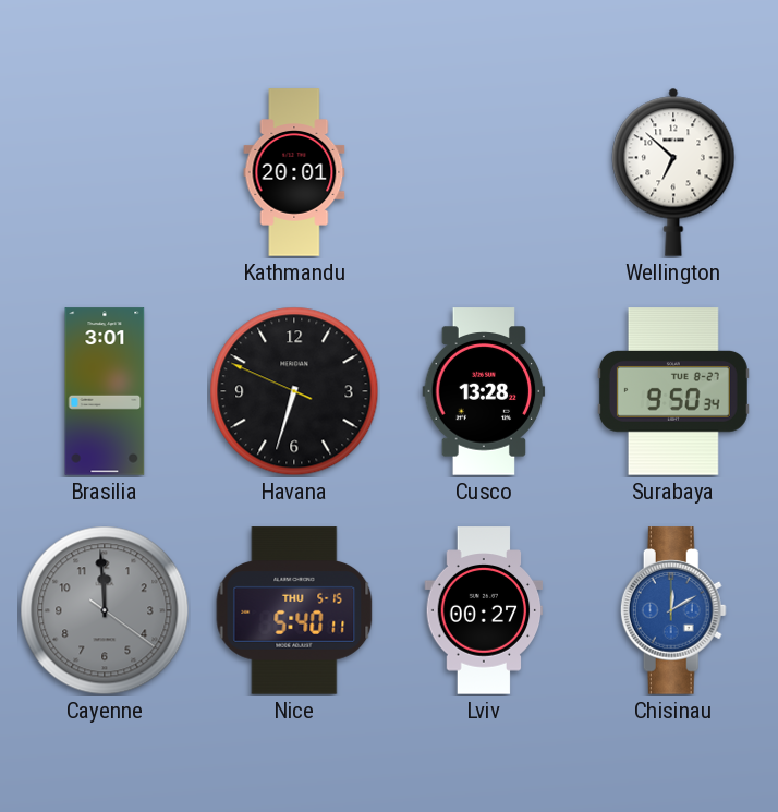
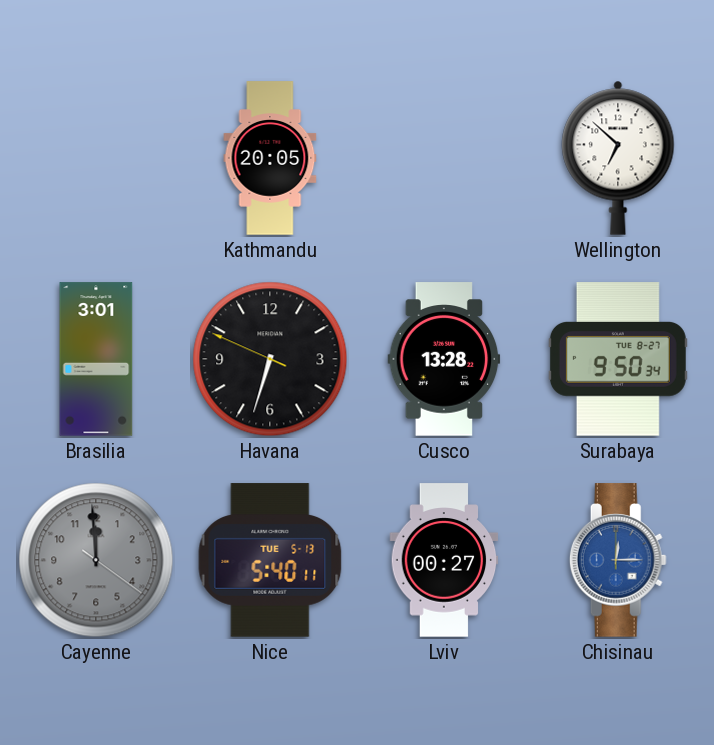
Kathmandu: 20:01 -> 20:05
Nice date: THU 5-15 -> TUE 5-13
Chisinau: 12:10 -> 12:15
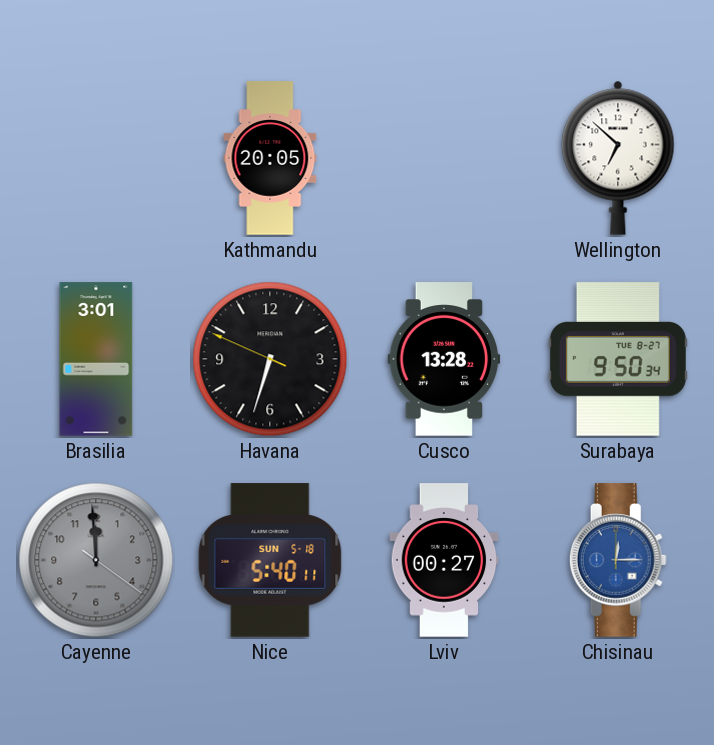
Nice date: TUE 5-13 -> SUN 5-18
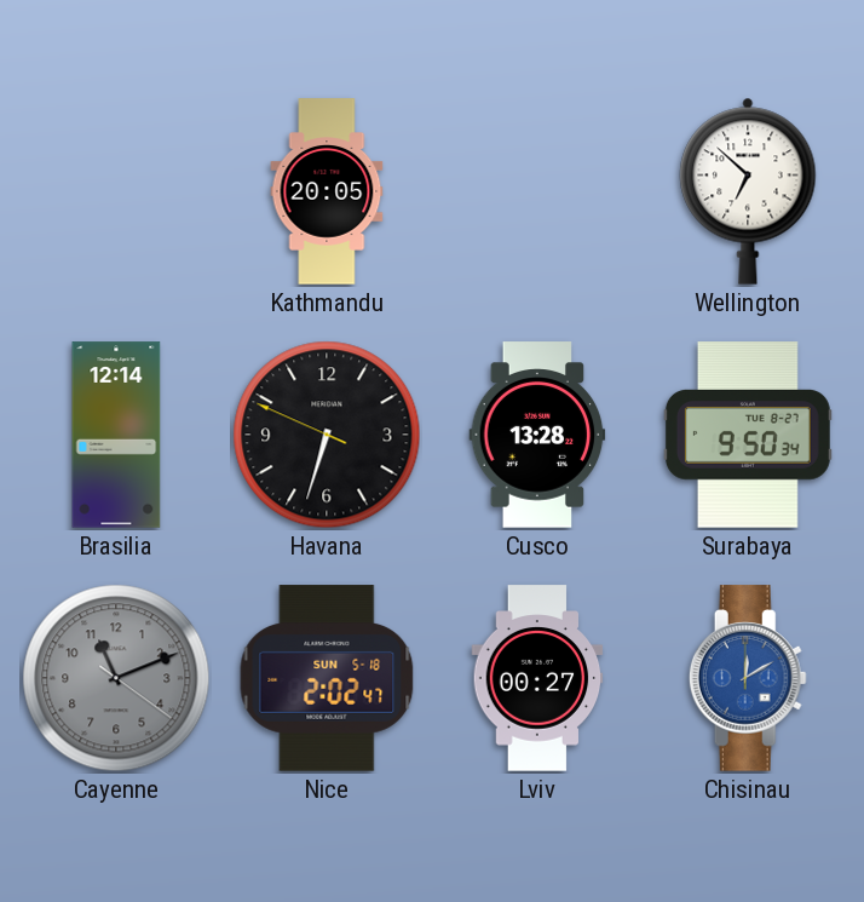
Brasilia: 3:01 -> 12:14
Cayenne: 11:59 -> 11:11
Nice: 5:40 -> 2:02
Chisinau: 12:15 -> 12:10
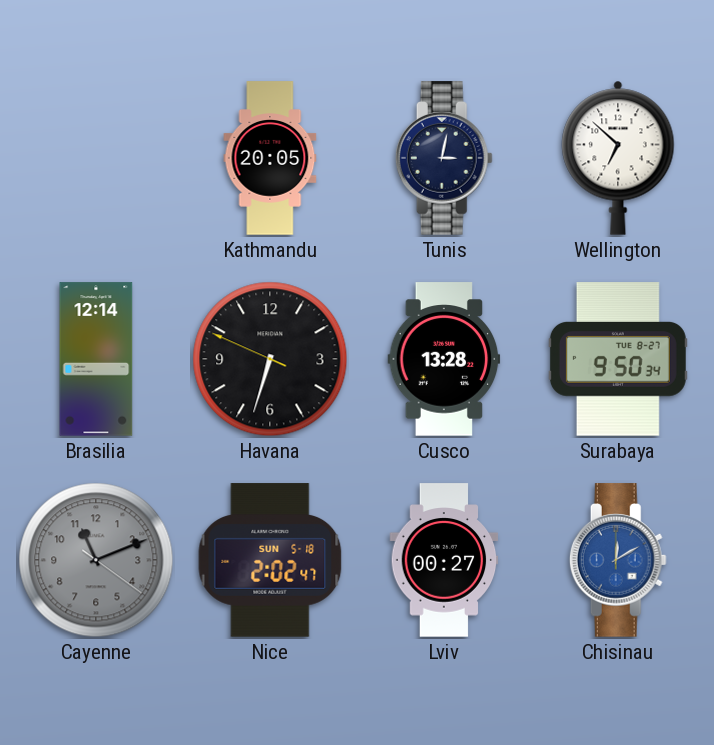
Tunis: none -> 3:02
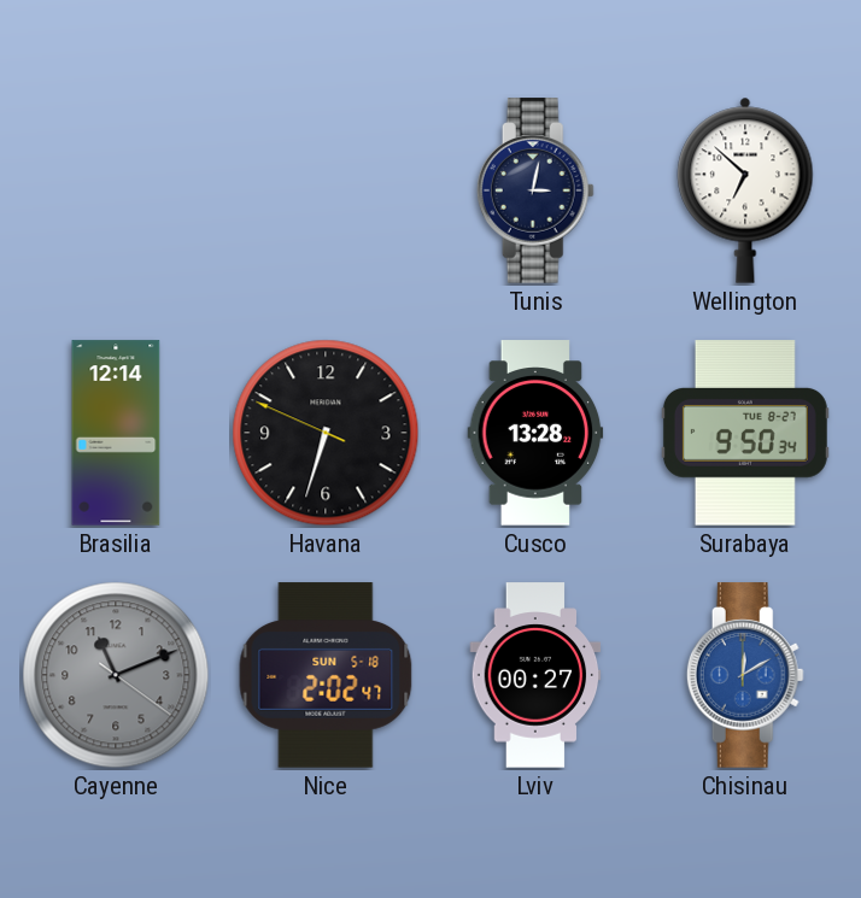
Kathmandu: 20:05 -> none
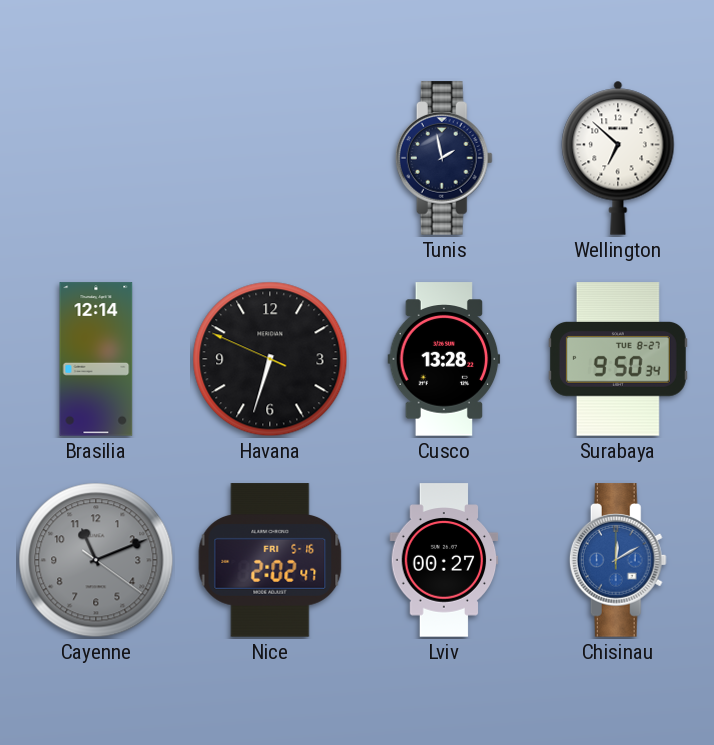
Tunis: 3:02 -> 1:58
Nice date: SUN 5-18 -> FRI 5-16
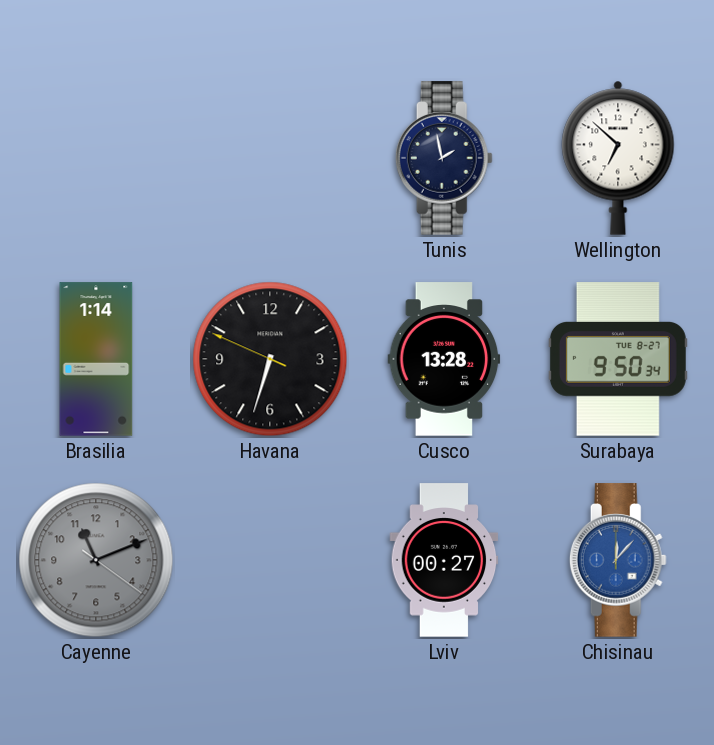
Brasilia: 12:14 -> 1:14
Nice: 2:02 -> none
Chisinau: 12:10 -> 12:07
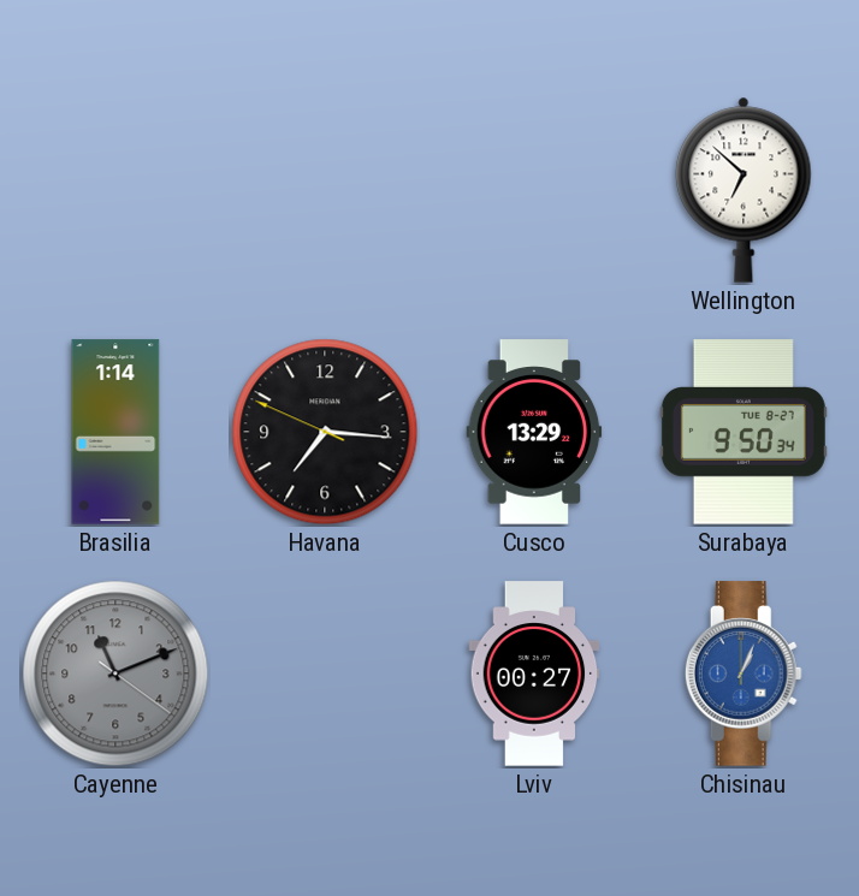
Tunis: 1:58 -> none
Havana: 6:32 -> 7:15
Cusco: 13:28 -> 13:29
Chisinau: 12:07 -> 1:04
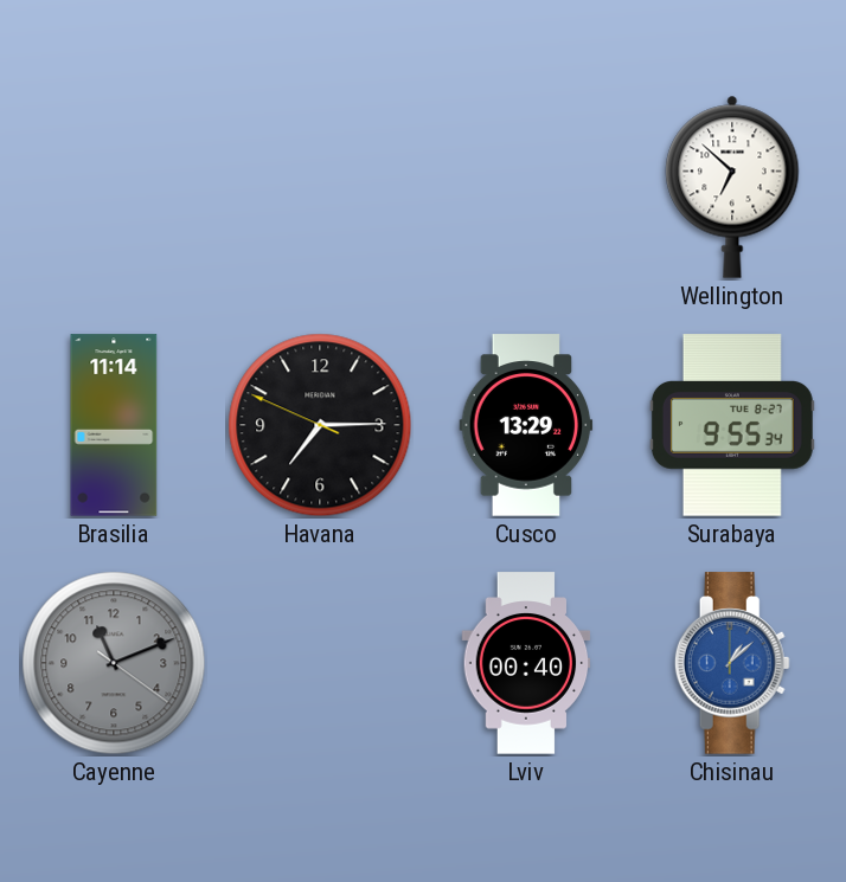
Brasilia: 1:14 -> 11:14
Havana: 7:15 -> 7:14
Surabaya: 9:50 -> 9:55
Lviv: 00:27 -> 00:40
Chisinau: 1:04 -> 1:08
